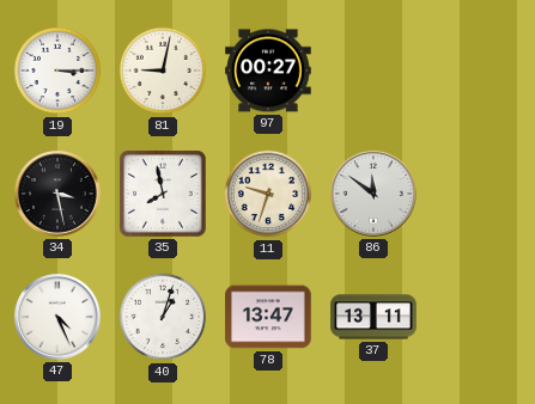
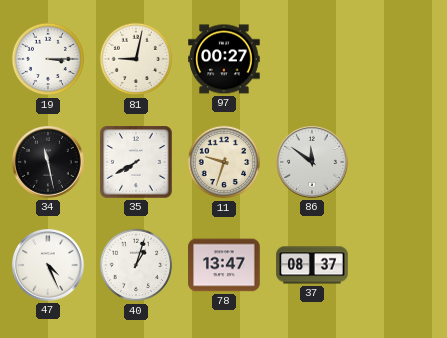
34: 3:28 -> 11:28
35: 7:58 -> 7:40
37: 13:11 -> 08:37
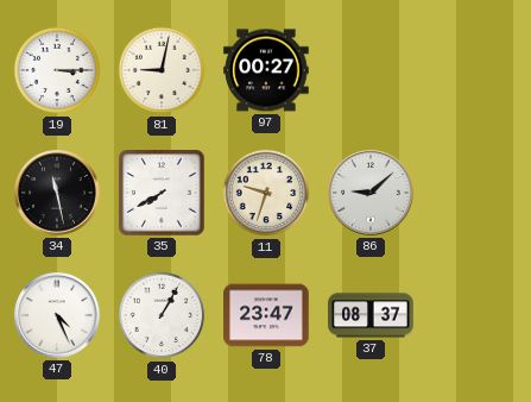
86: 11:51 -> 9:08
40: 1:03 -> 1:05
78: 13:47 -> 23:47
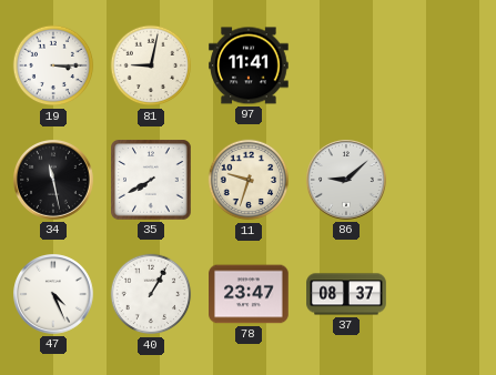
97: 00:27 -> 11:41
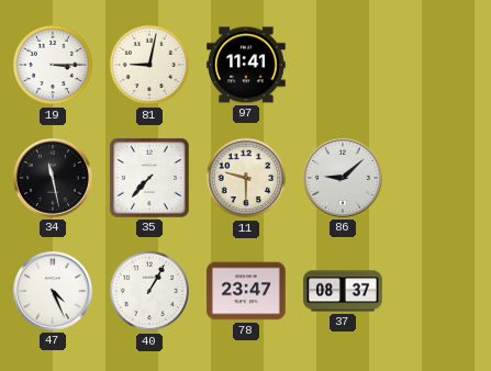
35: 7:40 -> 7:37
11: 9:33 -> 9:30
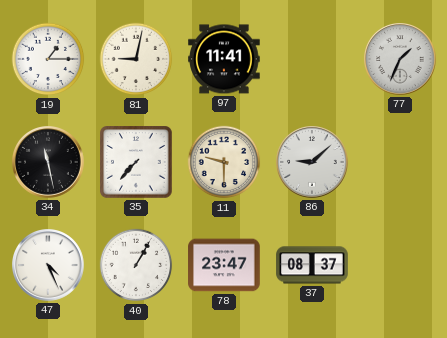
19: 3:15 -> 1:15
77: none -> 1:34
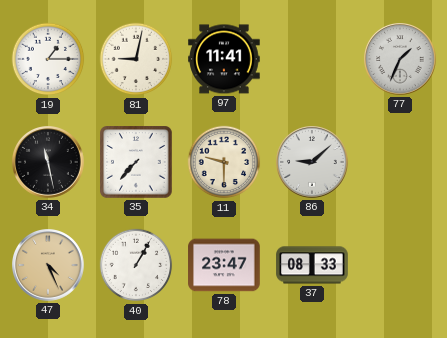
47 dial: white -> champagne
37: 08:37 -> 08:33
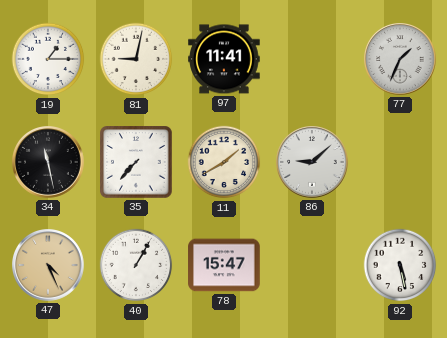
11: 9:30 -> 1:40
78: 23:47 -> 15:47
37: 08:33 -> none
92: none -> 5:28
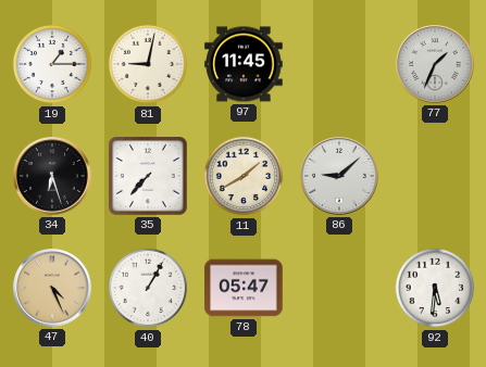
97: 11:41 -> 11:45
34: 11:28 -> 6:27
78: 15:47 -> 05:47
92: 5:28 -> 5:31
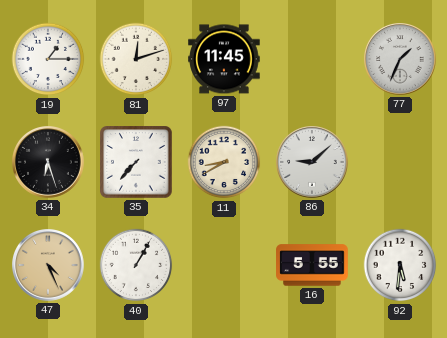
81: 9:02 -> 12:12
11: 1:40 -> 8:40
78: 05:47 -> none
16: none -> 5:55
